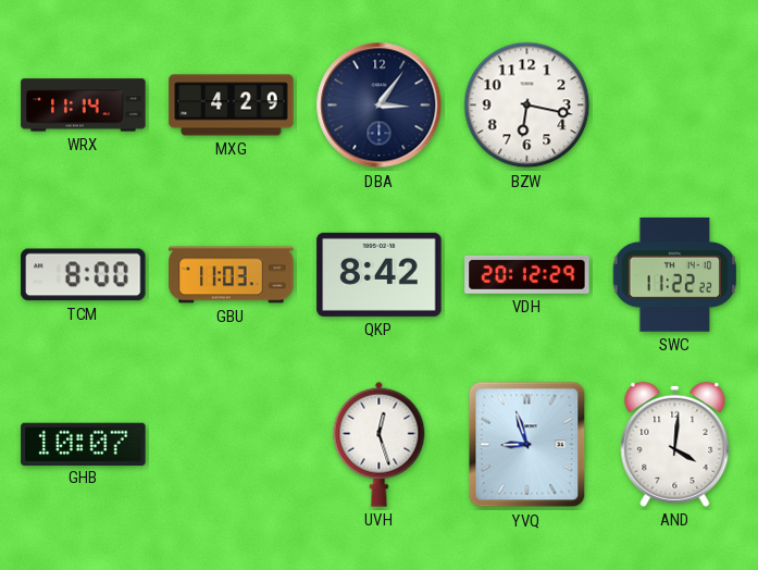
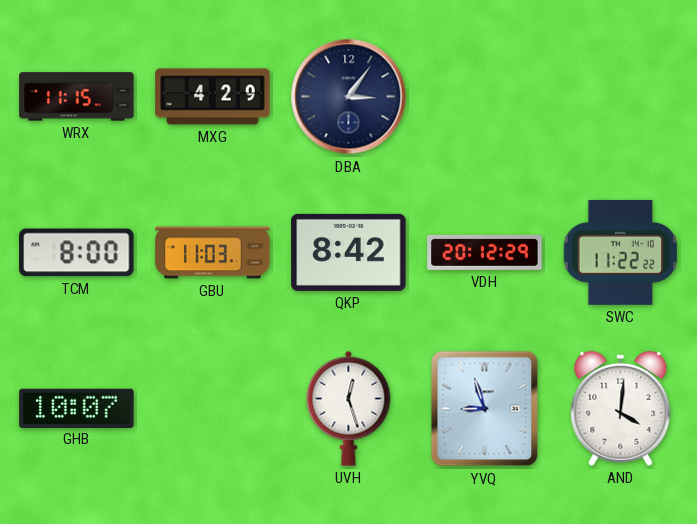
WRX: 11:14 -> 11:15
BZW: 6:17 -> none
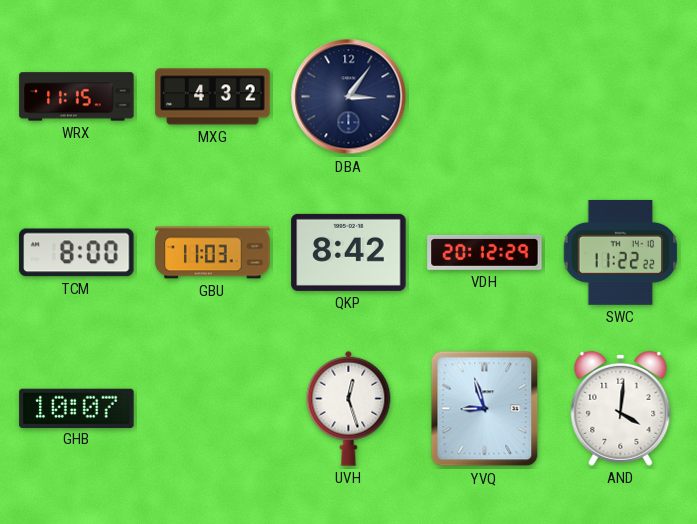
MXG: 4:29 -> 4:32
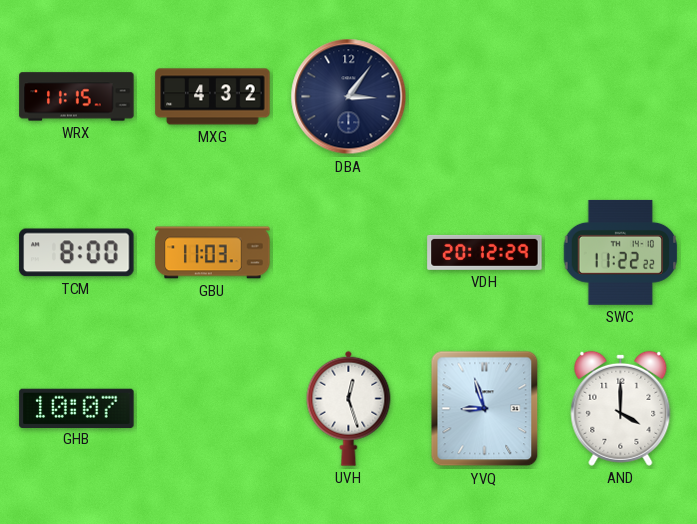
QKP: 8:42 -> none
AND: 4:01 -> 4:00
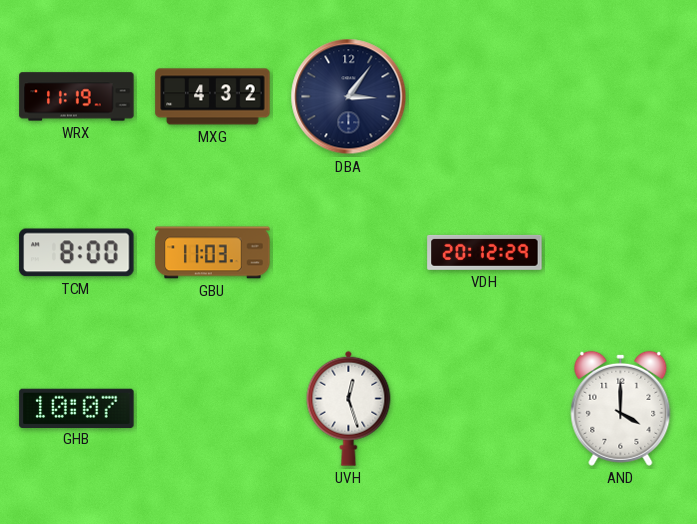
WRX: 11:15 -> 11:19
SWC: 11:22 -> none
YVQ: 8:57 -> none
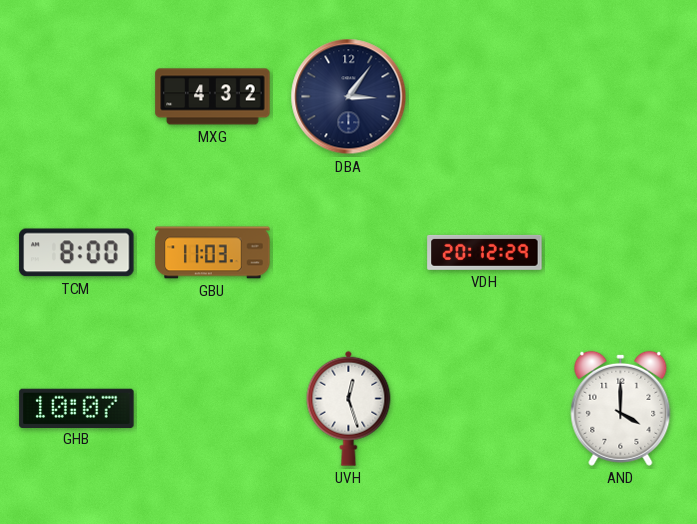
WRX: 11:19 -> none
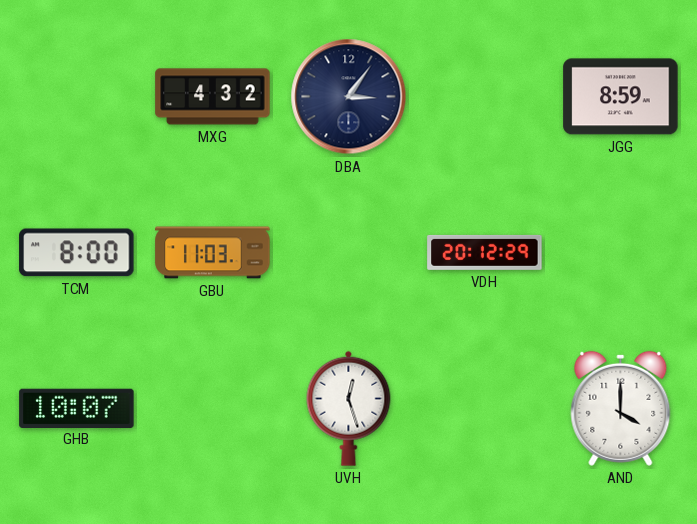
JGG: none -> 8:59
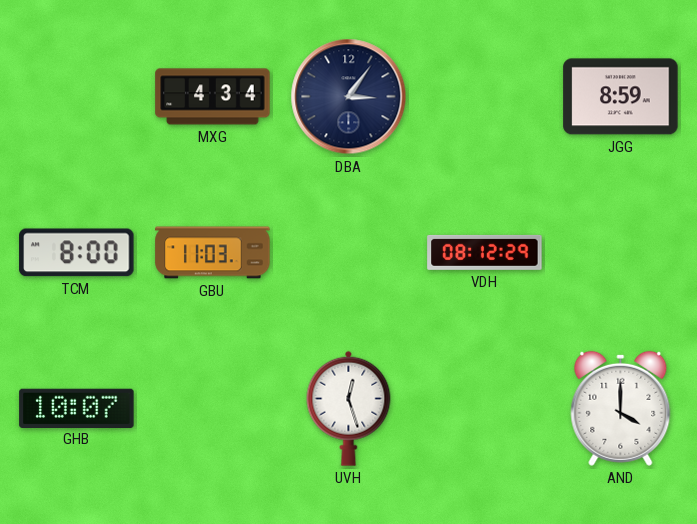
MXG: 4:32 -> 4:34
VDH: 20:12 -> 08:12
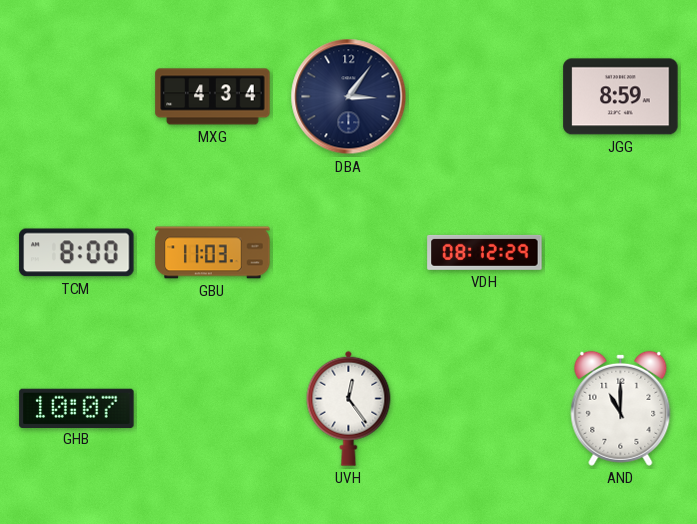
UVH: 12:27 -> 12:24
AND: 4:00 -> 11:00
